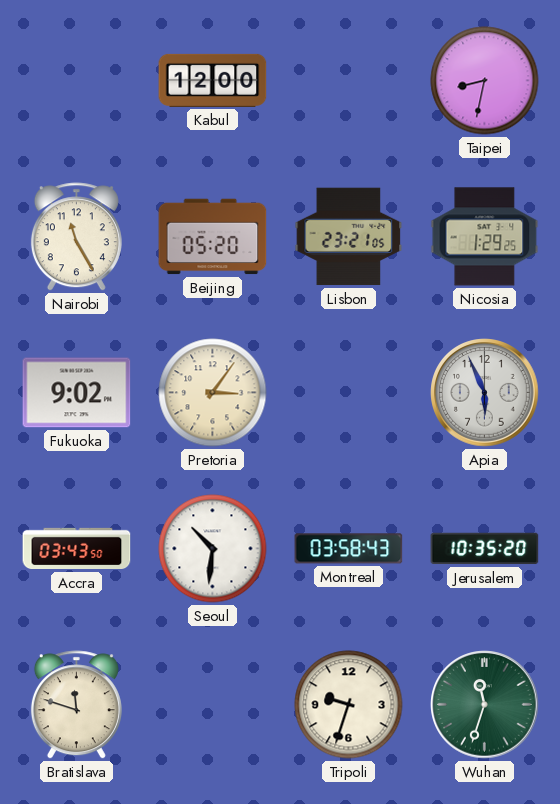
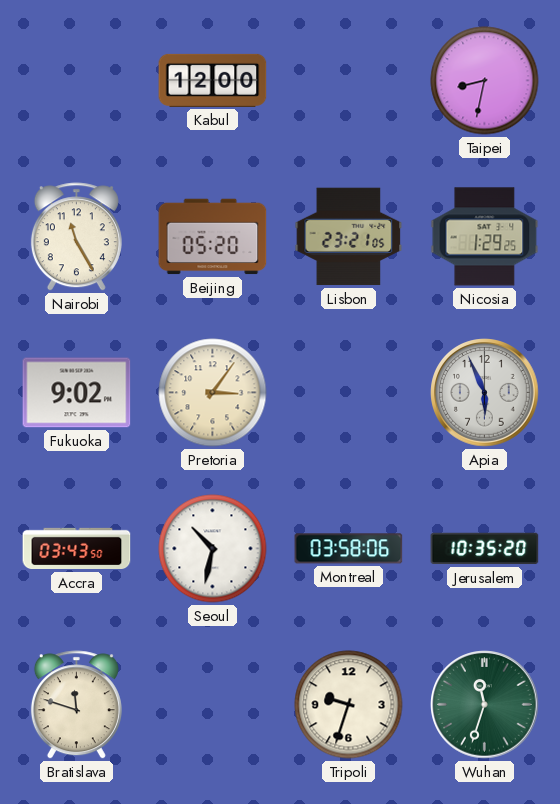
Seoul: 10:31 -> 10:32
Montreal: 03:58:43 -> 03:58:06
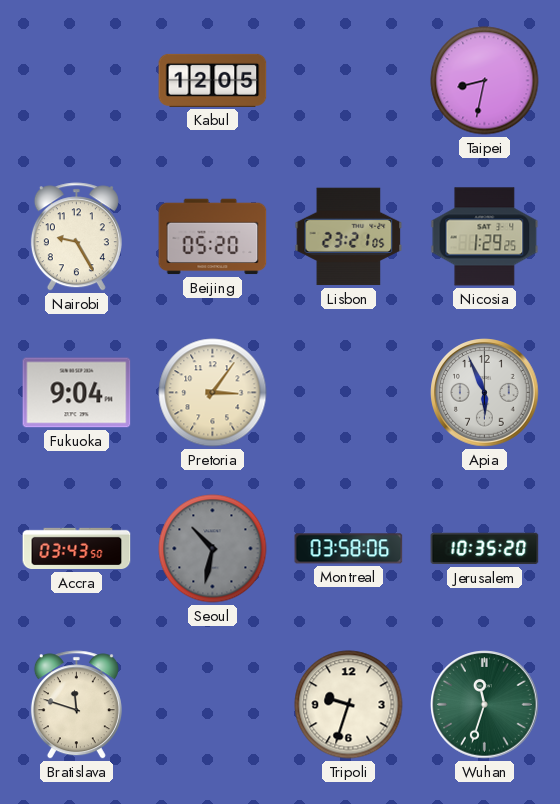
Kabul: 12:00 -> 12:05
Nairobi: 11:25 -> 9:25
Fukuoka: 9:02 -> 9:04
Seoul dial: white -> grey
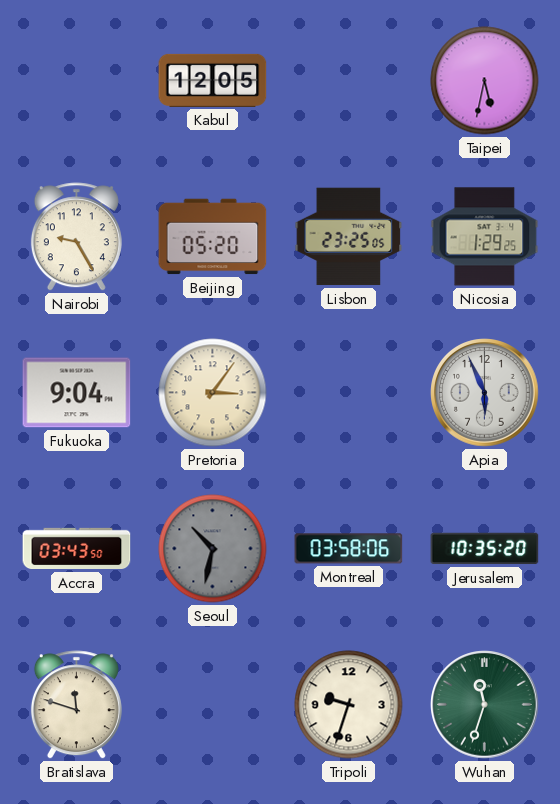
Taipei: 8:32 -> 5:32
Lisbon: 23:21 -> 23:25
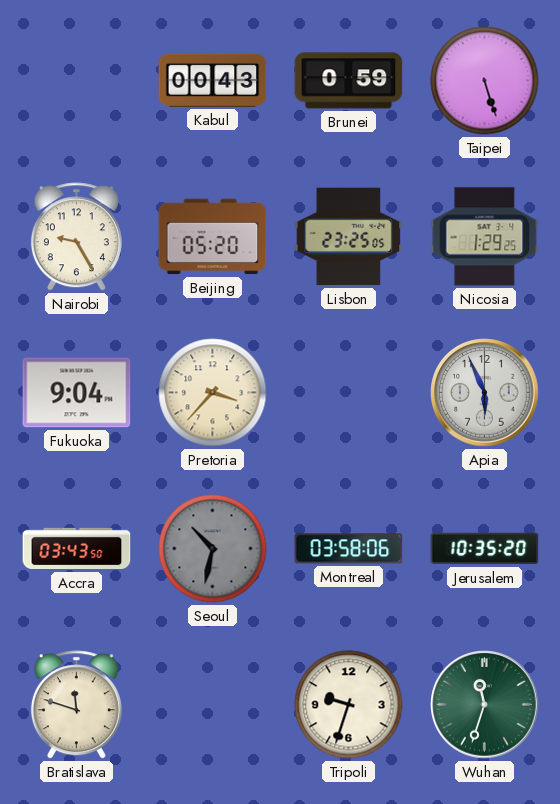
Kabul: 12:05 -> 00:43
Brunei: none -> 0:59
Taipei: 5:32 -> 5:27
Pretoria: 3:06 -> 3:37
